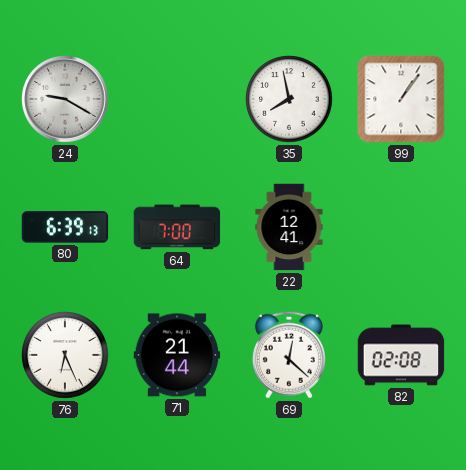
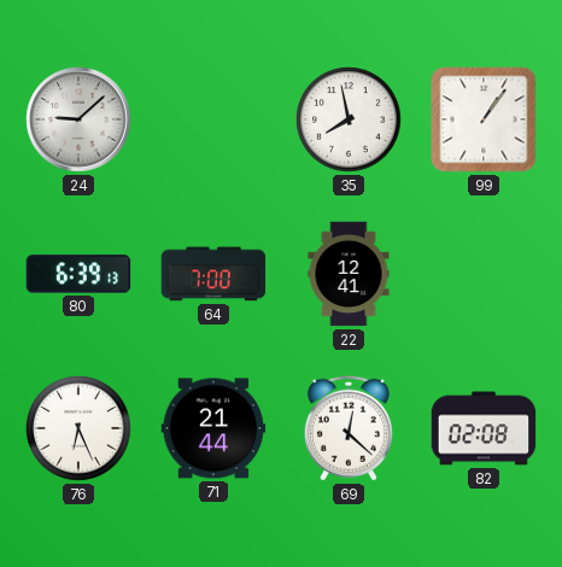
24: 9:20 -> 9:08
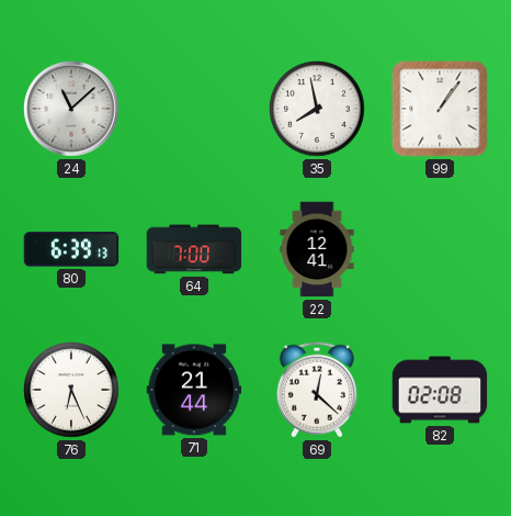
24: 9:08 -> 11:08
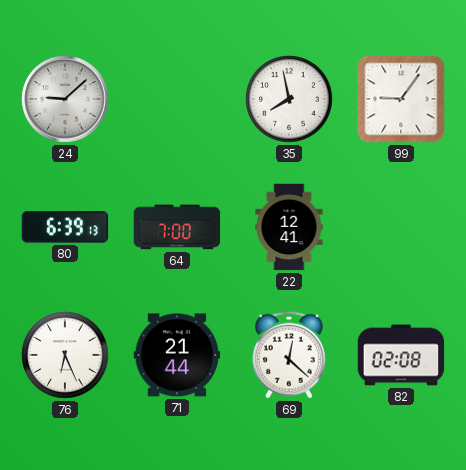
24: 11:08 -> 9:08
99: 1:06 -> 9:06
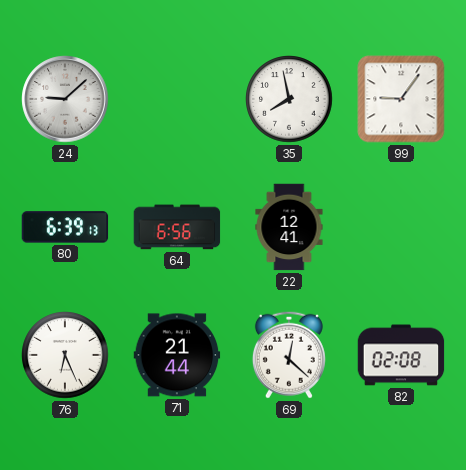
64: 7:00 -> 6:56
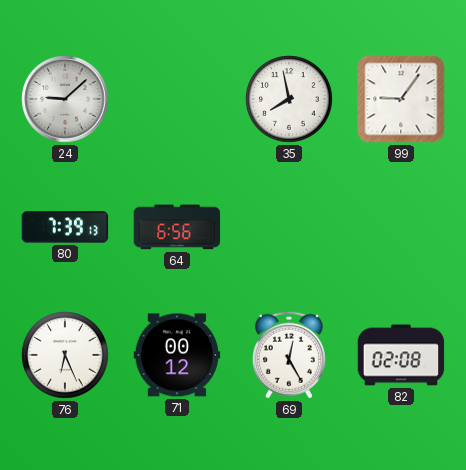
80: 6:39 -> 7:39
22: 12:41 -> none
71: 21:44 -> 00:12
69: 12:22 -> 12:25
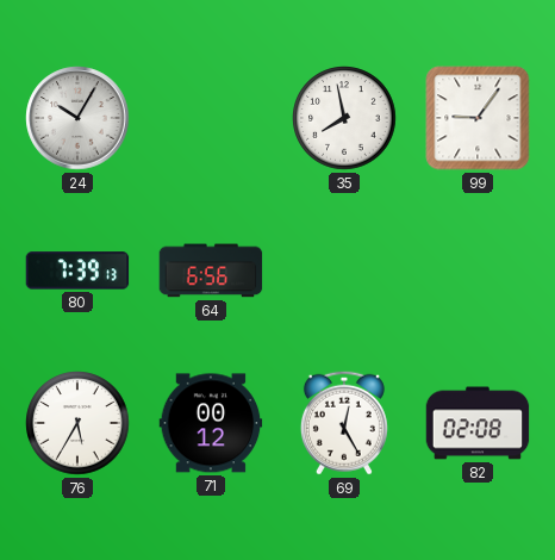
24: 9:08 -> 10:05
76: 6:26 -> 5:35
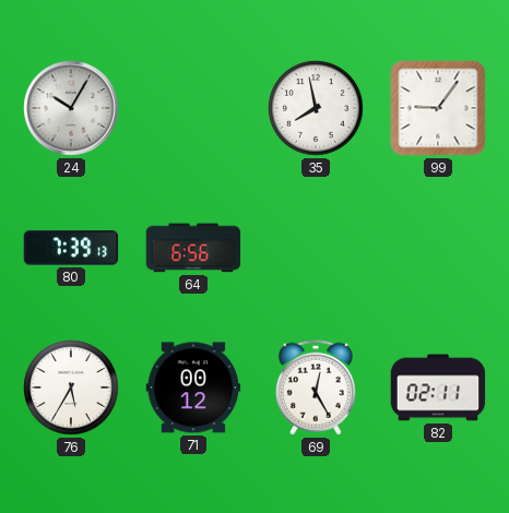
82: 02:08 -> 02:11
